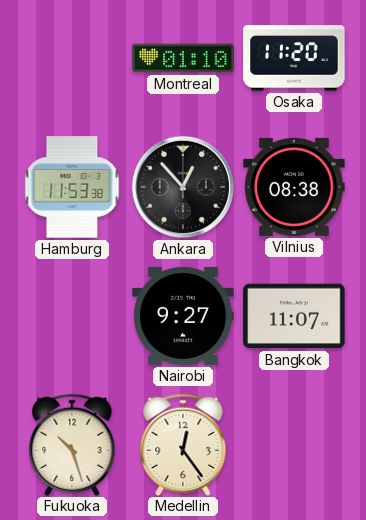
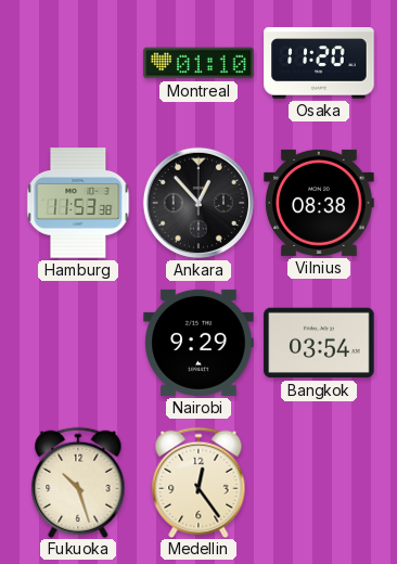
Nairobi: 9:27 -> 9:29
Bangkok: 11:07 -> 03:54
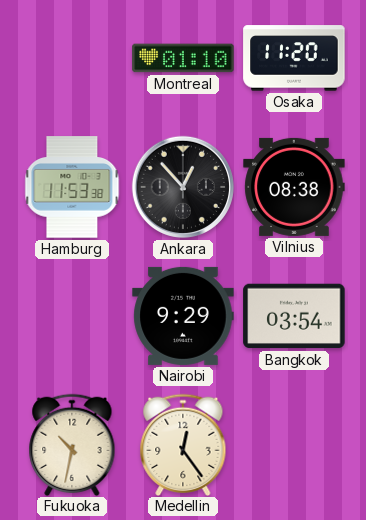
Fukuoka: 10:27 -> 10:32
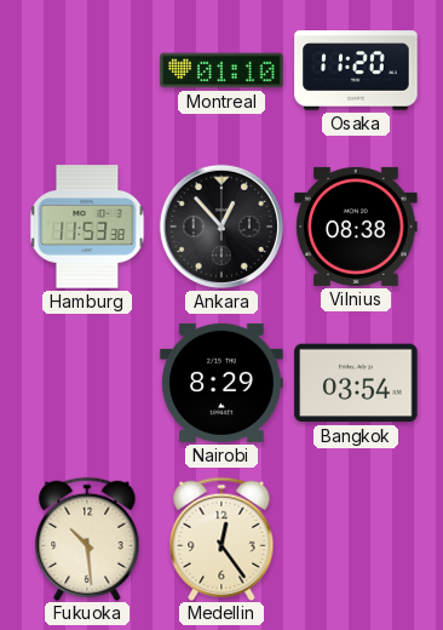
Nairobi: 9:29 -> 8:29
Fukuoka: 10:32 -> 10:29
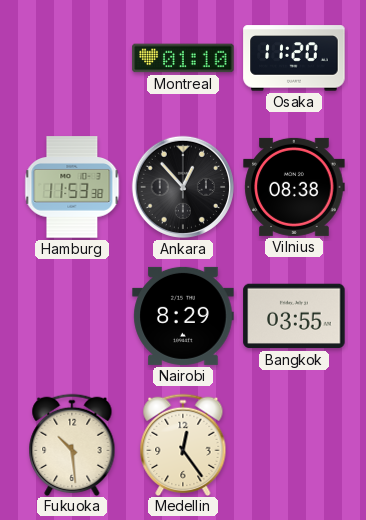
Bangkok: 03:54 -> 03:55
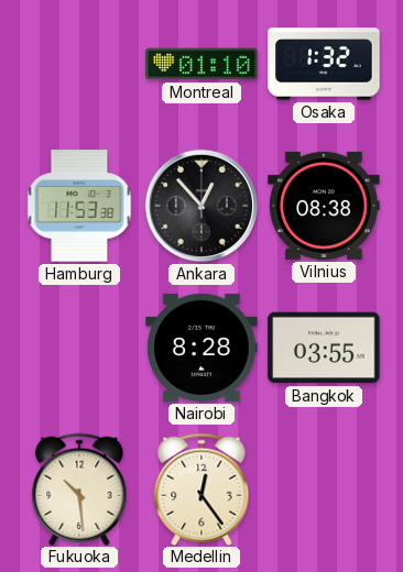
Osaka: 11:20 -> 1:32
Nairobi: 8:29 -> 8:28
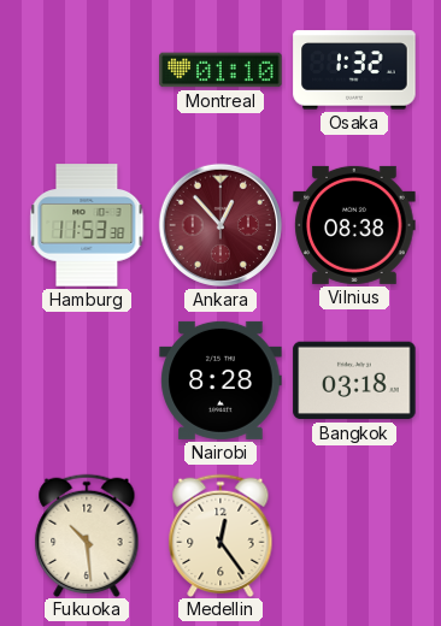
Ankara dial: black -> burgundy
Bangkok: 03:55 -> 03:18
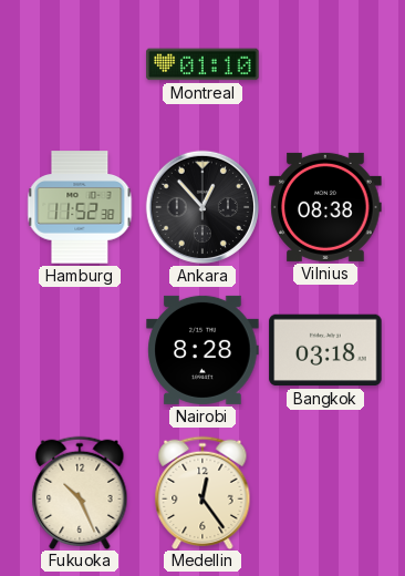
Osaka: 1:32 -> none
Hamburg: 11:53 -> 11:52
Ankara dial: burgundy -> black
Fukuoka: 10:29 -> 10:26
